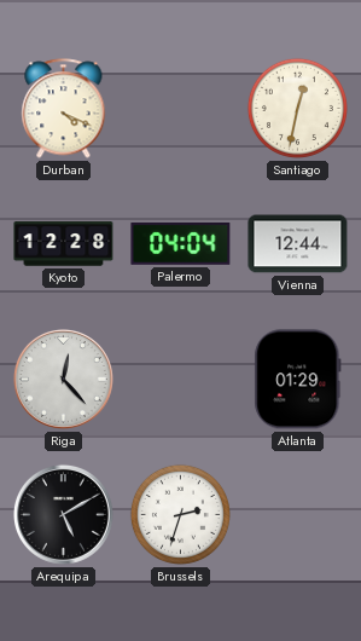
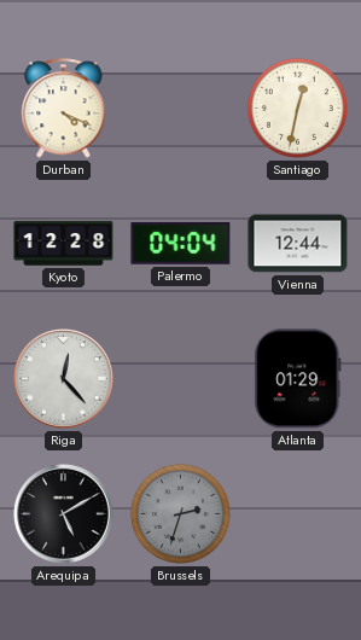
Brussels dial: white -> grey
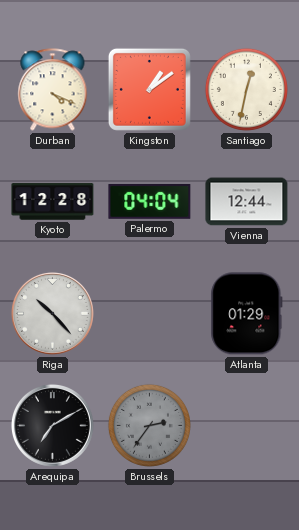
Kingston: none -> 1:09
Riga: 12:23 -> 10:23
Arequipa: 5:10 -> 7:10
Brussels: 2:33 -> 2:36
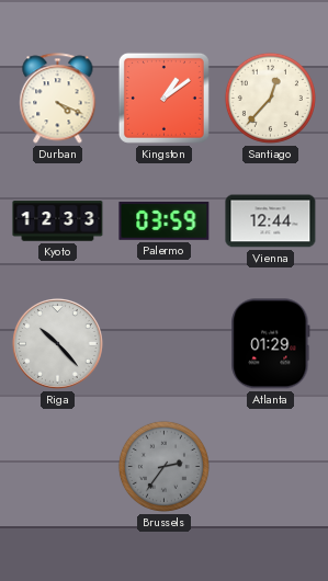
Santiago: 12:32 -> 12:37
Kyoto: 12:28 -> 12:33
Palermo: 04:04 -> 03:59
Arequipa: 7:10 -> none
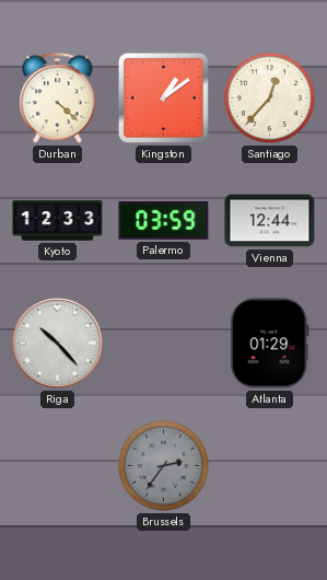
Durban: 4:19 -> 4:22
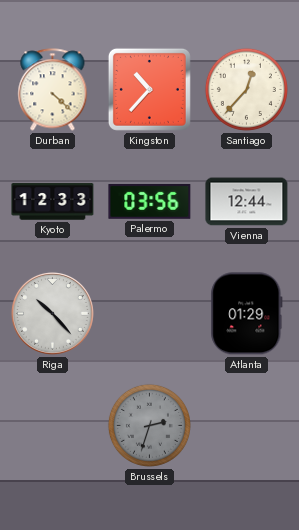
Kingston: 1:09 -> 10:37
Palermo: 03:59 -> 03:56
Brussels: 2:36 -> 2:33
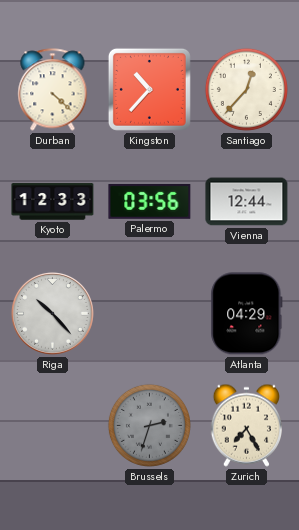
Atlanta: 01:29 -> 04:29
Zurich: none -> 7:25
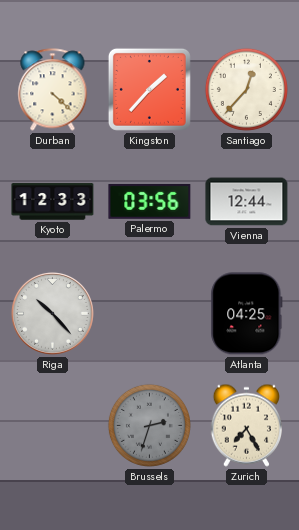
Kingston: 10:37 -> 1:37
Atlanta: 04:29 -> 04:25
